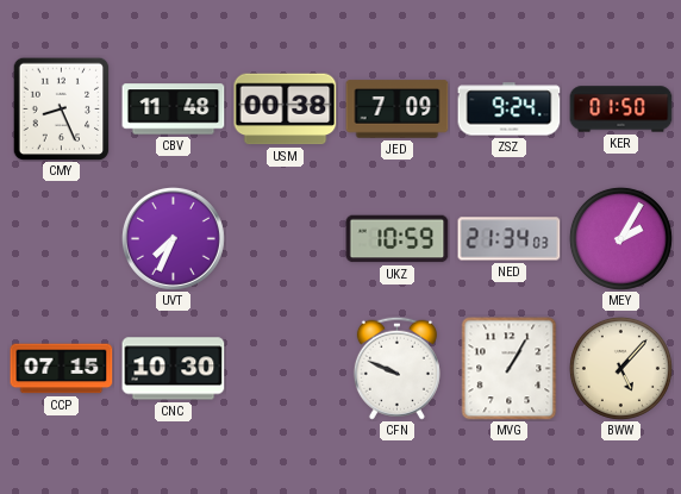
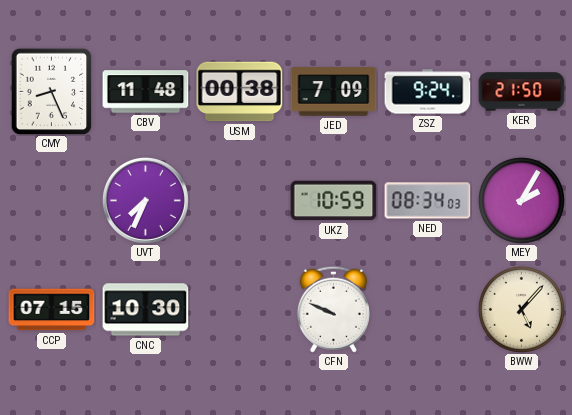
KER: 01:50 -> 21:50
NED: 21:34 -> 08:34
MVG: 1:05 -> none
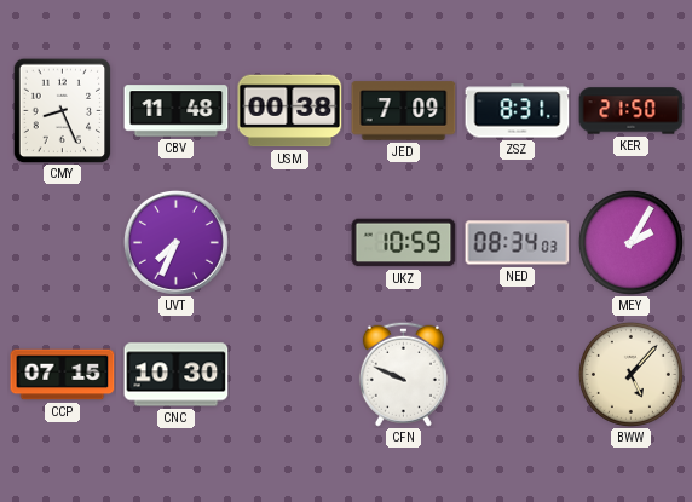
ZSZ: 9:24 -> 8:31
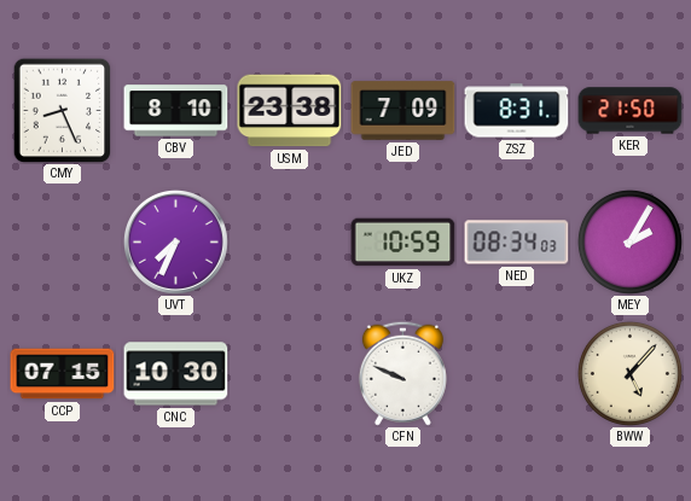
CBV: 11:48 -> 8:10
USM: 00:38 -> 23:38
